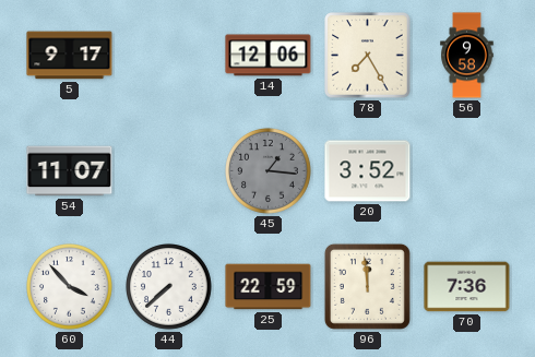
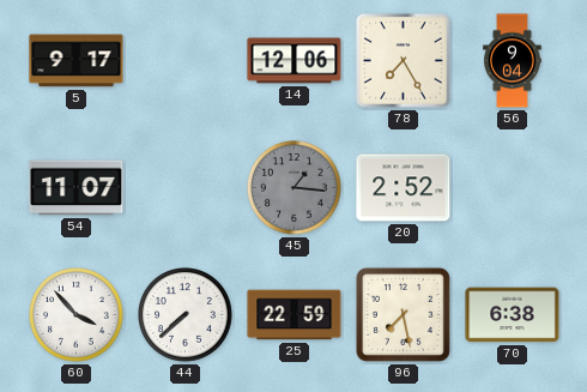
56: 9:58 -> 9:04
20: 3:52 -> 2:52
96: 11:59 -> 7:28
70: 7:36 -> 6:38
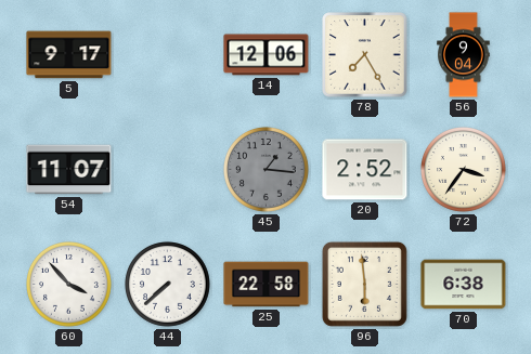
72: none -> 3:36
25: 22:59 -> 22:58
96: 7:28 -> 5:59
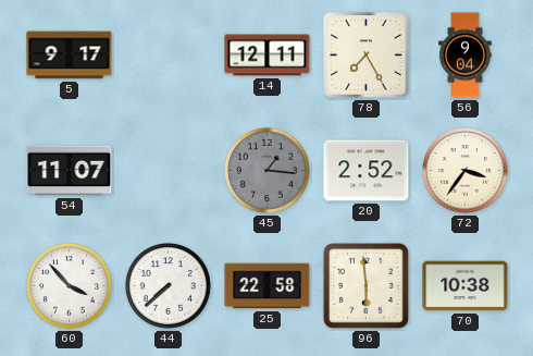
14: 12:06 -> 12:11
70: 6:38 -> 10:38
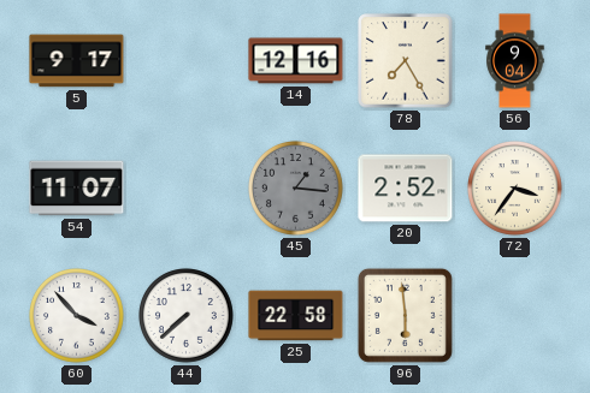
14: 12:11 -> 12:16
70: 10:38 -> none
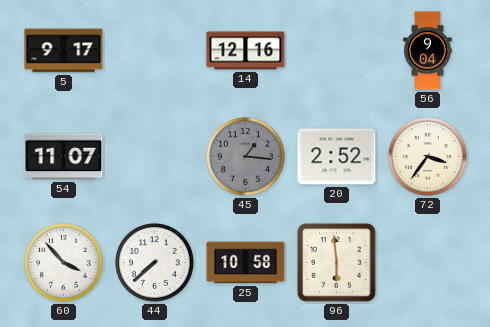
78: 7:25 -> none
25: 22:58 -> 10:58
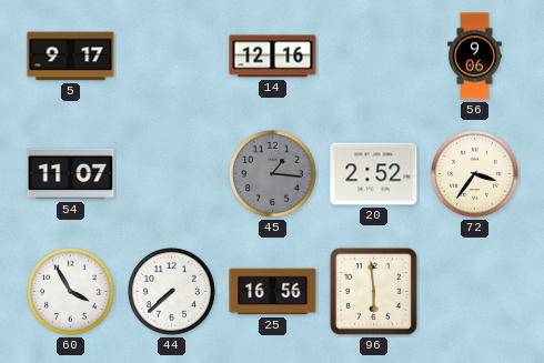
56: 9:04 -> 9:06
60: 3:53 -> 3:55
25: 10:58 -> 16:56
